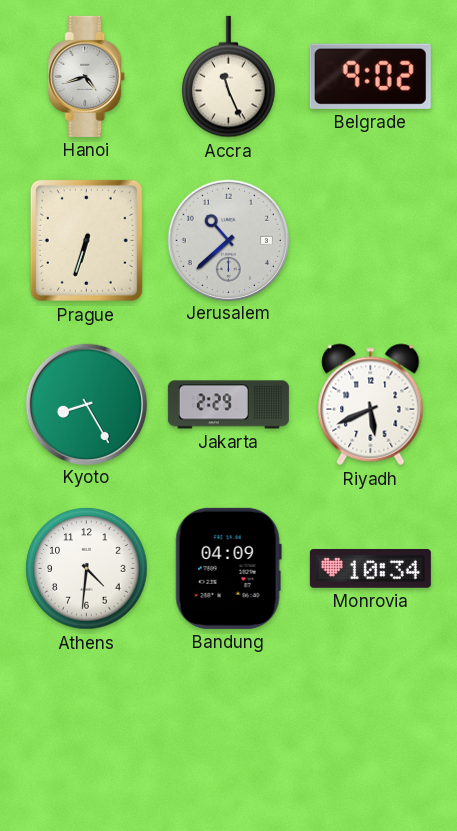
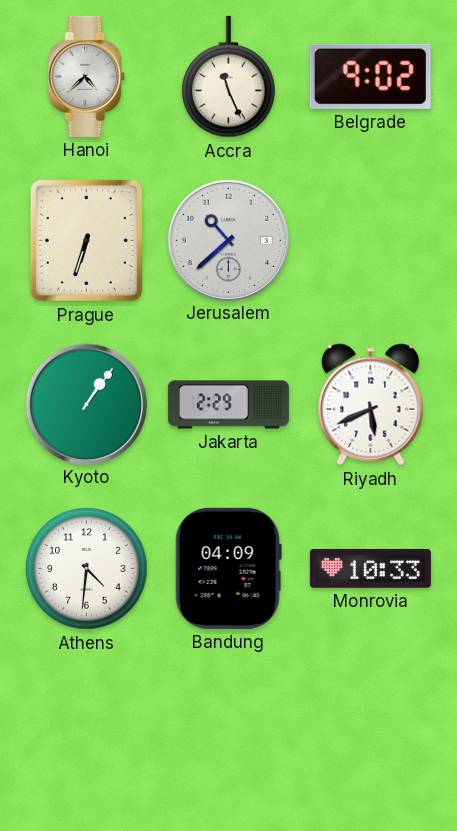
Hanoi: 4:42 -> 4:38
Kyoto: 8:25 -> 1:06
Monrovia: 10:34 -> 10:33
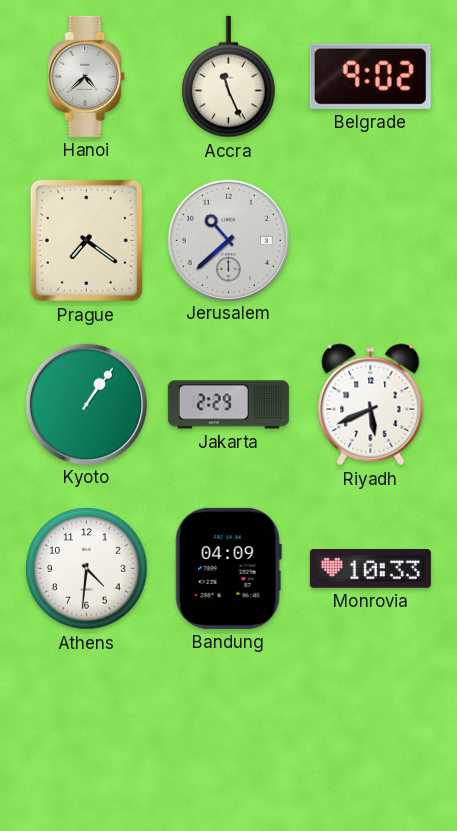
Prague: 6:33 -> 7:21
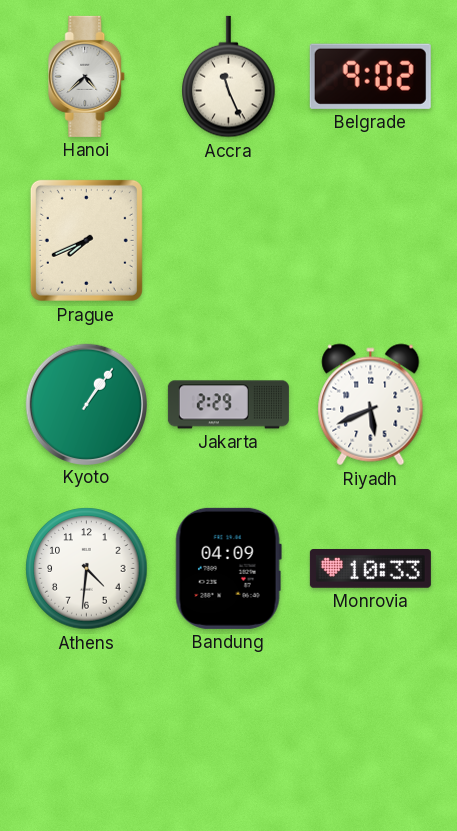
Prague: 7:21 -> 7:41
Jerusalem: 10:38 -> none
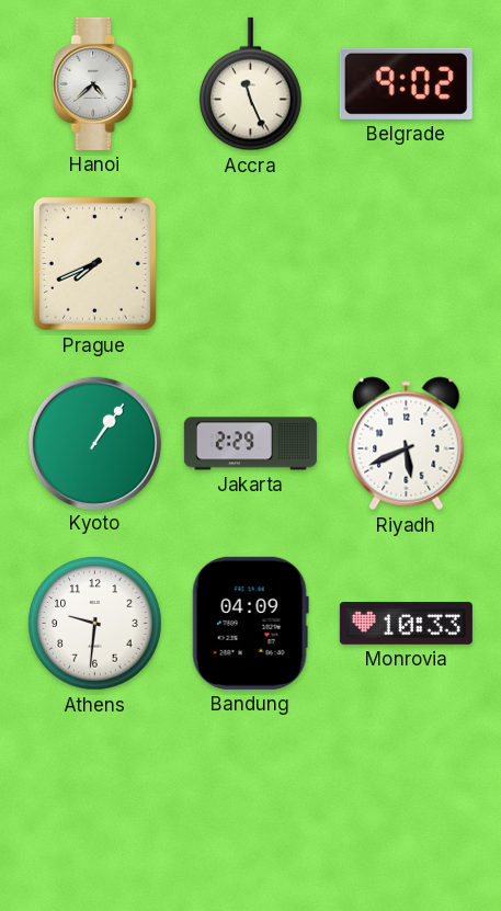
Athens: 4:31 -> 9:31
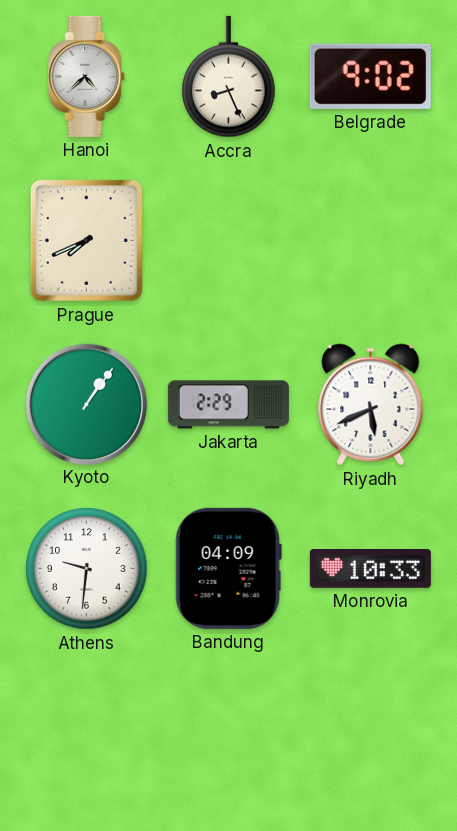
Accra: 11:26 -> 8:26
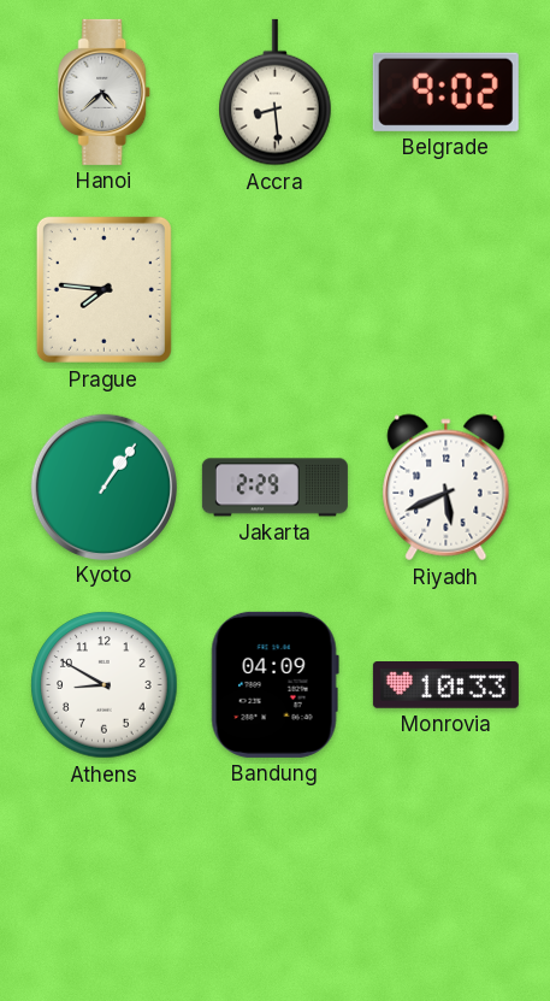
Accra: 8:26 -> 8:29
Prague: 7:41 -> 7:46
Athens: 9:31 -> 8:50
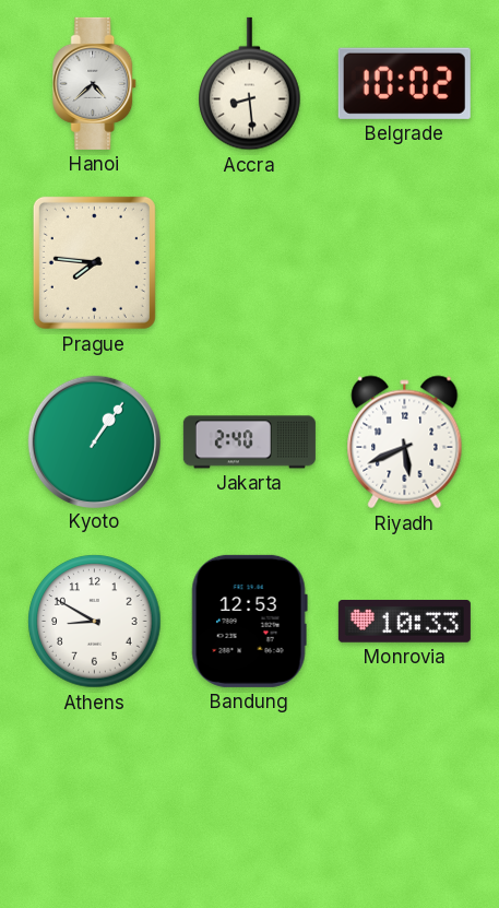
Belgrade: 9:02 -> 10:02
Jakarta: 2:29 -> 2:40
Bandung: 04:09 -> 12:53
